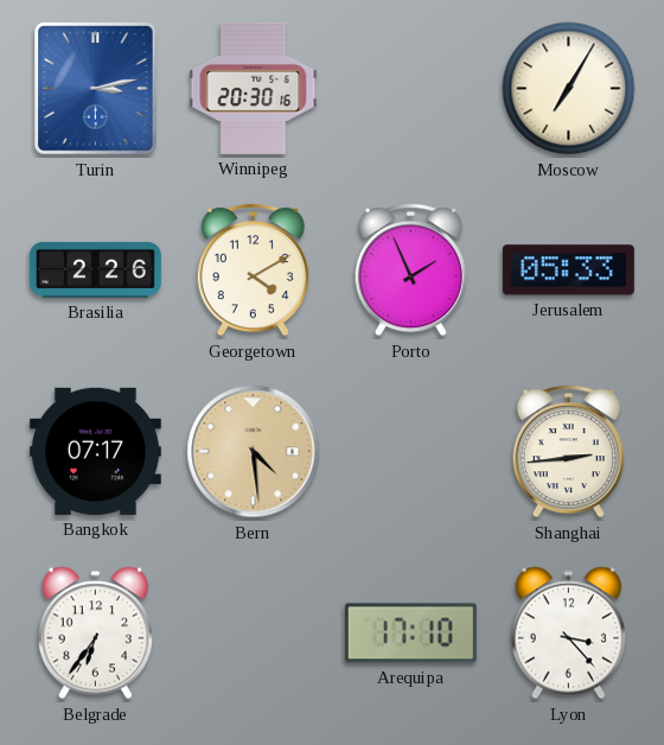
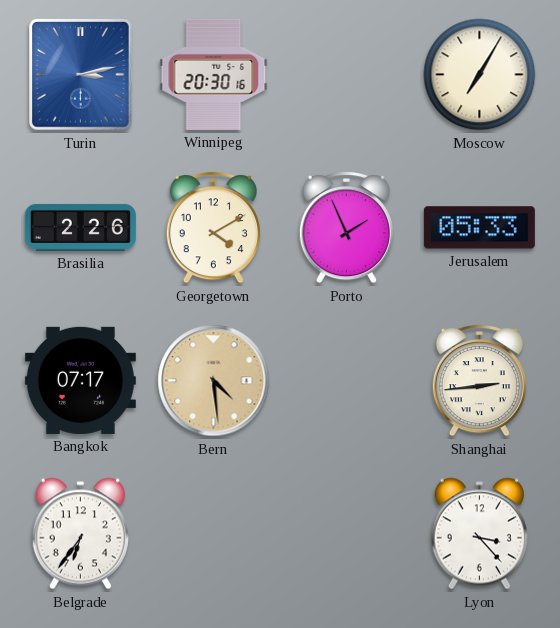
Arequipa: 17:10 -> none
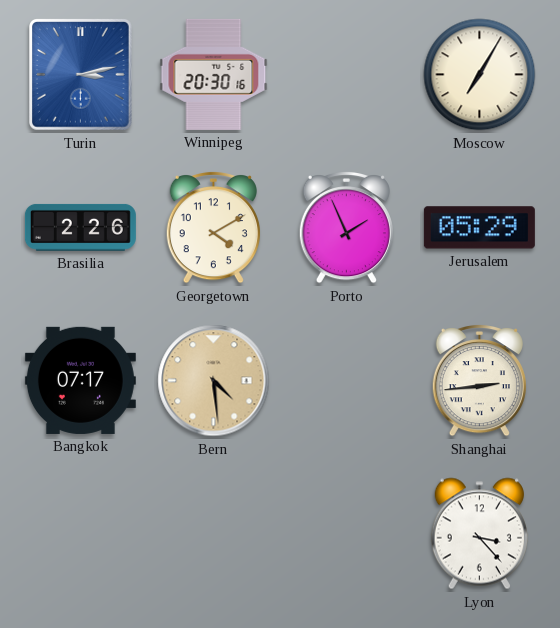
Jerusalem: 05:33 -> 05:29
Belgrade: 6:36 -> none
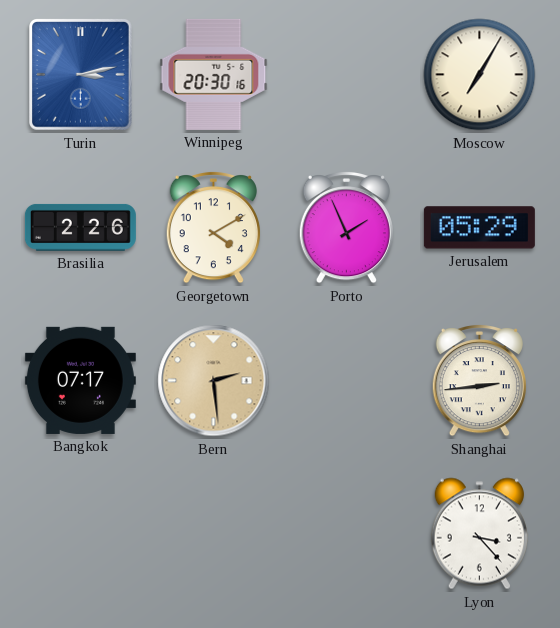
Bern: 4:29 -> 2:29
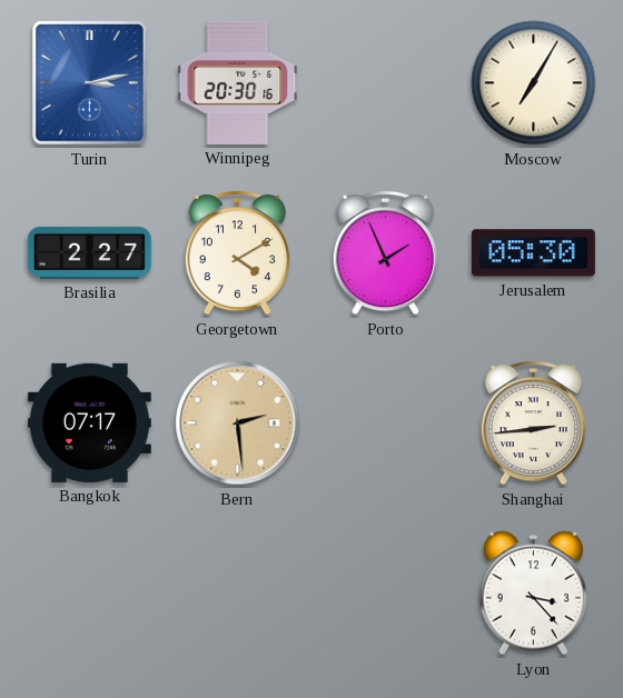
Brasilia: 2:26 -> 2:27
Jerusalem: 05:29 -> 05:30
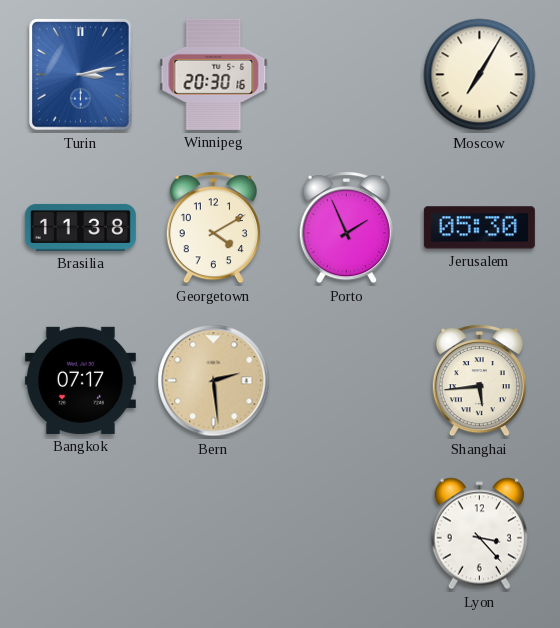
Brasilia: 2:27 -> 11:38
Shanghai: 2:44 -> 5:44
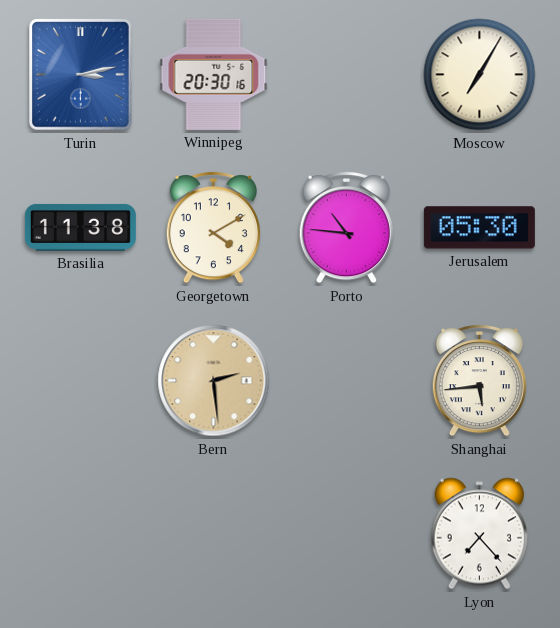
Porto: 1:56 -> 10:46
Bangkok: 07:17 -> none
Lyon: 3:23 -> 7:23
